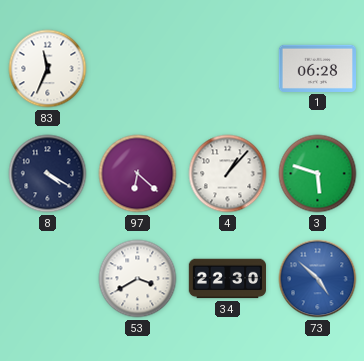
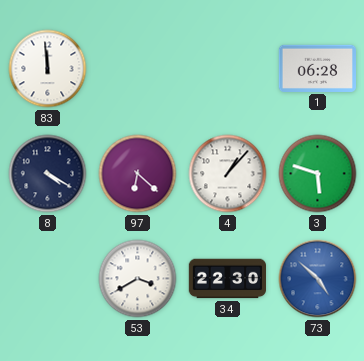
83: 11:34 -> 11:59
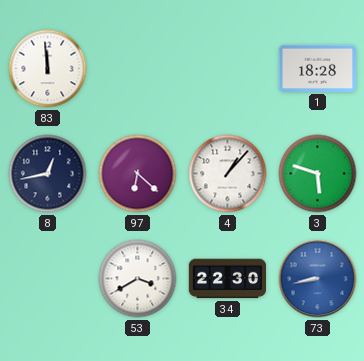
1: 06:28 -> 18:28
8: 4:20 -> 12:43
73: 4:52 -> 8:43
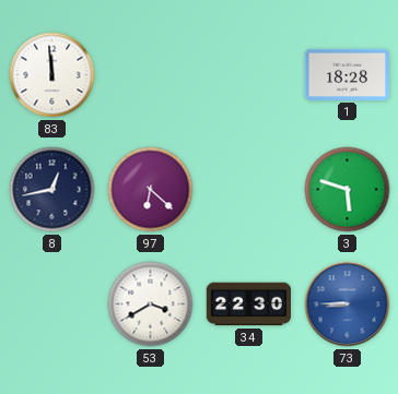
4: 1:07 -> none
73: 8:43 -> 8:45
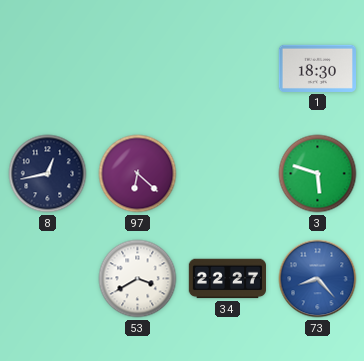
83: 11:59 -> none
1: 18:28 -> 18:30
34: 22:30 -> 22:27
73: 8:45 -> 8:23
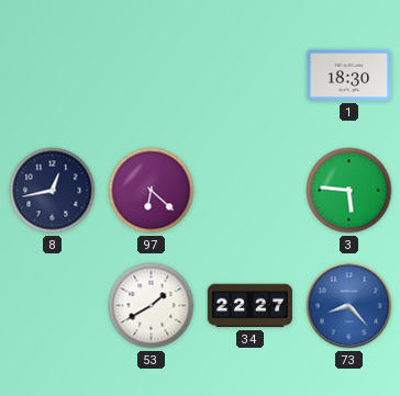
3: 5:48 -> 5:46
53: 3:40 -> 1:40
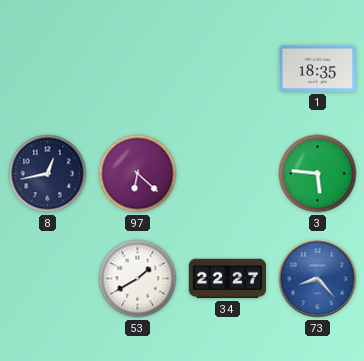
1: 18:30 -> 18:35
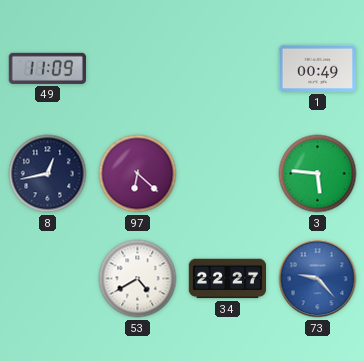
49: none -> 11:09
1: 18:35 -> 00:49
53: 1:40 -> 4:40
73: 8:23 -> 9:23
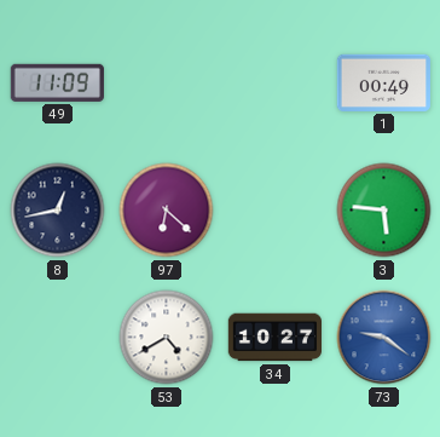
34: 22:27 -> 10:27
73: 9:23 -> 9:21
